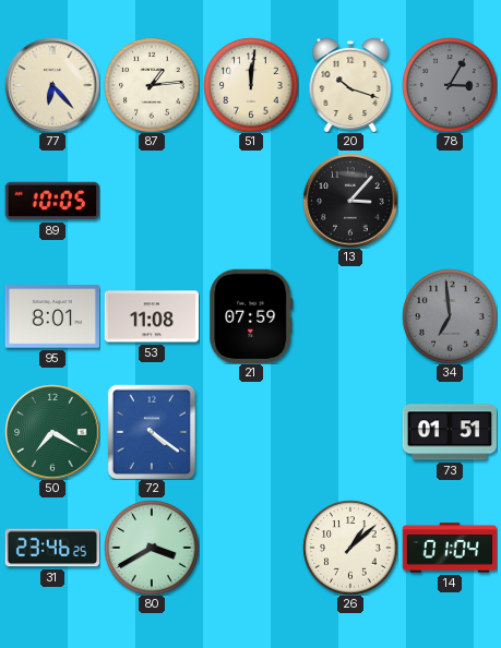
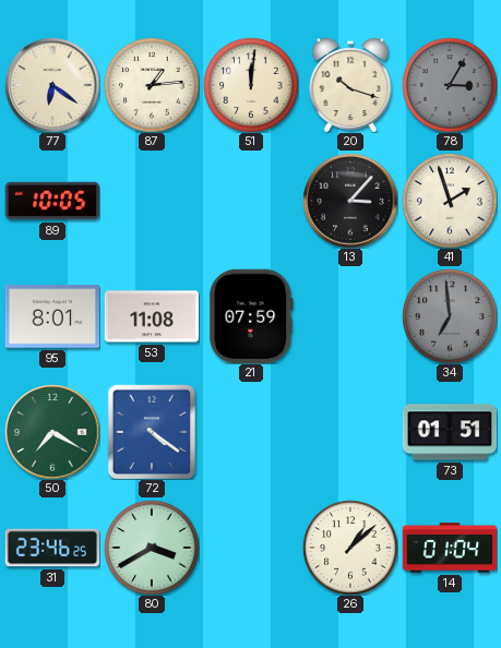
77: 6:23 -> 6:21
41: none -> 1:57
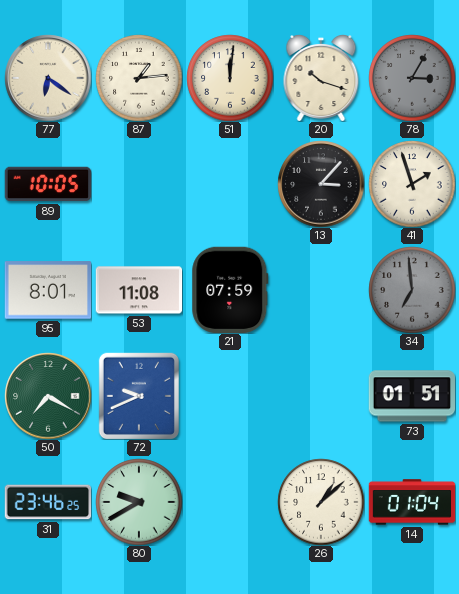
72: 4:21 -> 9:41
80: 3:40 -> 9:40
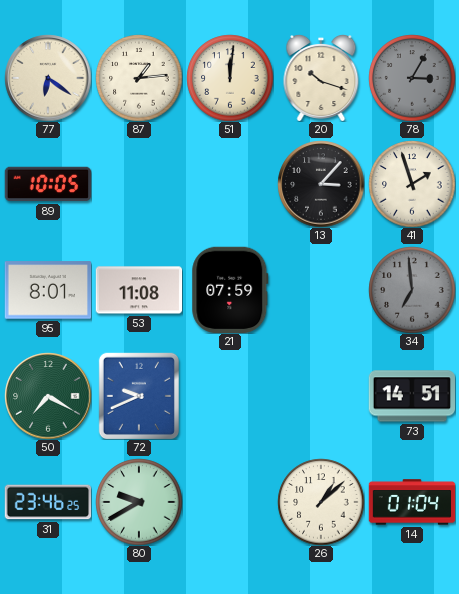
73: 01:51 -> 14:51
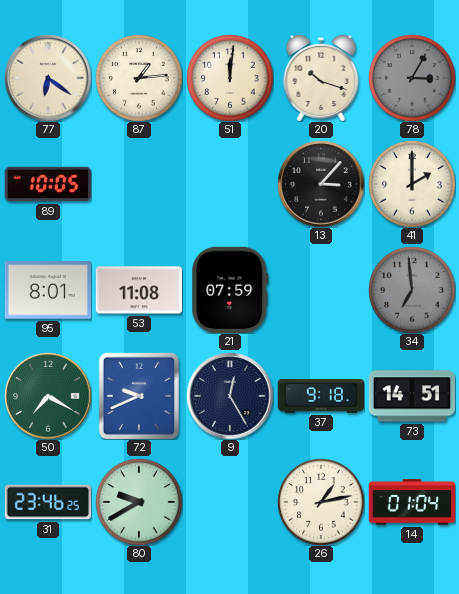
41: 1:57 -> 2:00
9: none -> 12:25
37: none -> 9:18
26: 1:08 -> 1:13
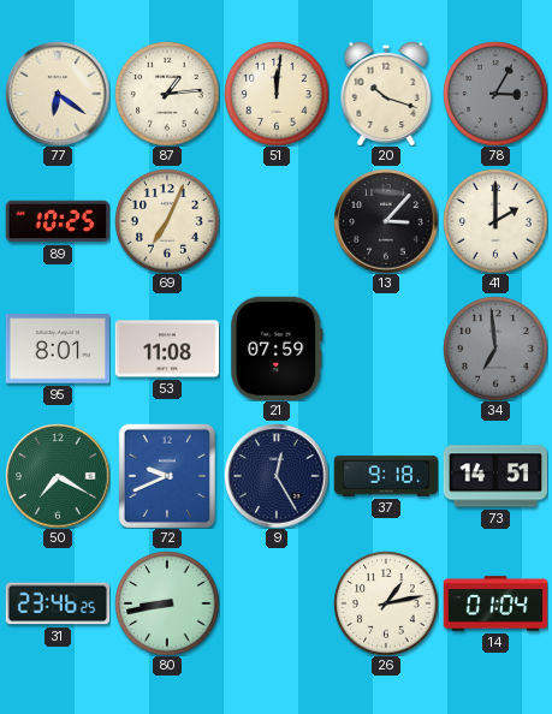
89: 10:05 -> 10:25
69: none -> 7:04
80: 9:40 -> 8:43
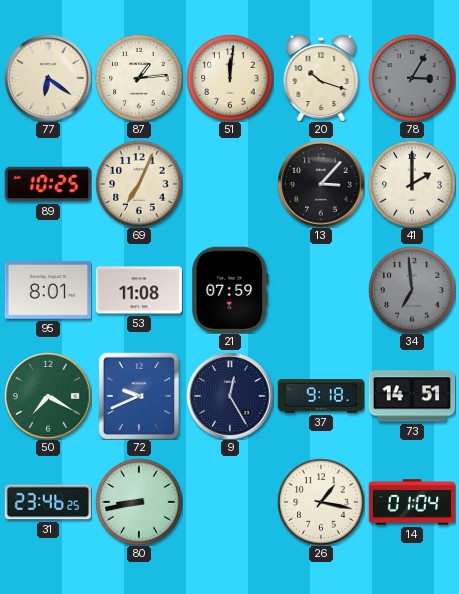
26: 1:13 -> 1:17
